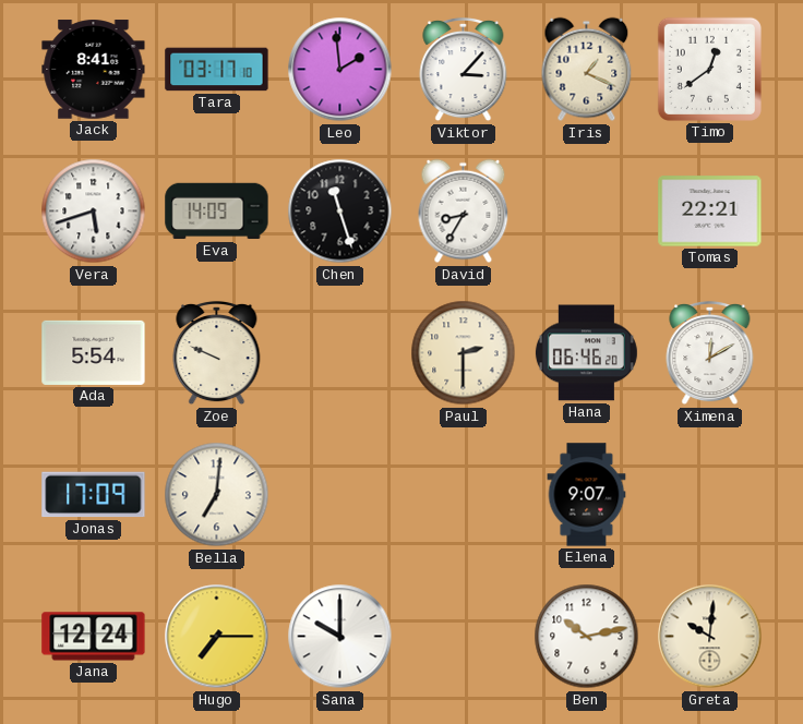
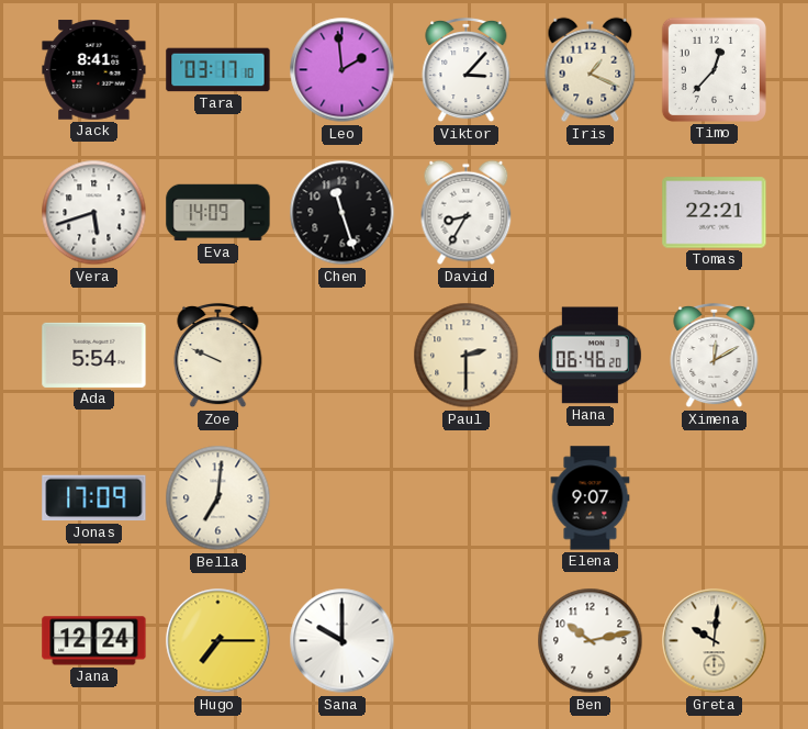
Timo: 12:39 -> 12:37
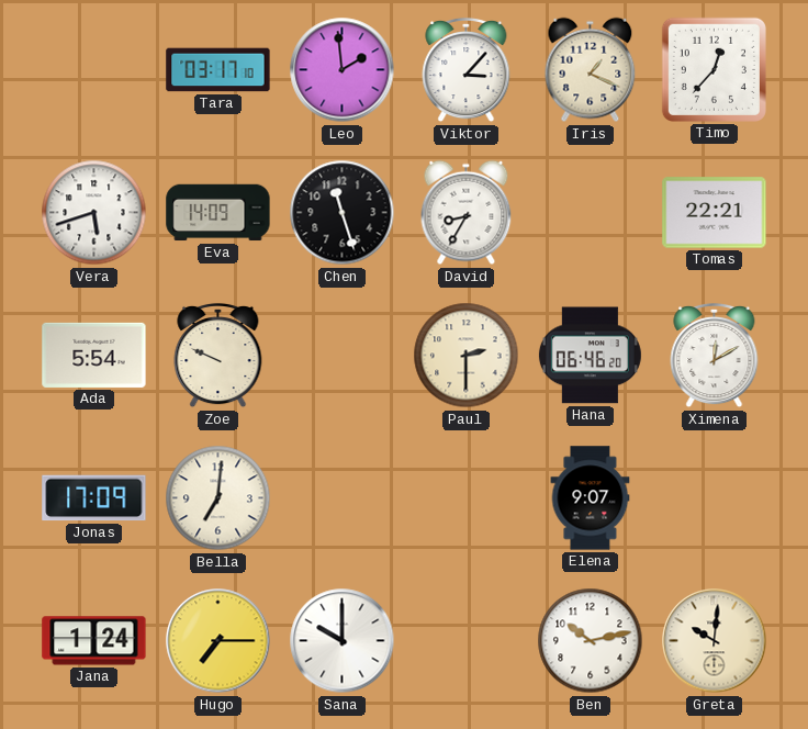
Jack: 8:41 -> none
Jana: 12:24 -> 1:24
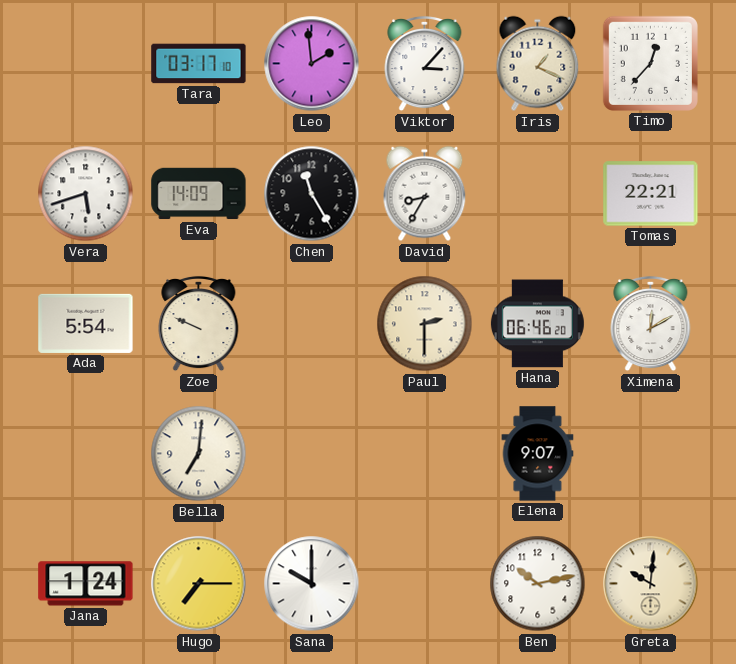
Chen: 11:27 -> 11:25
Jonas: 17:09 -> none
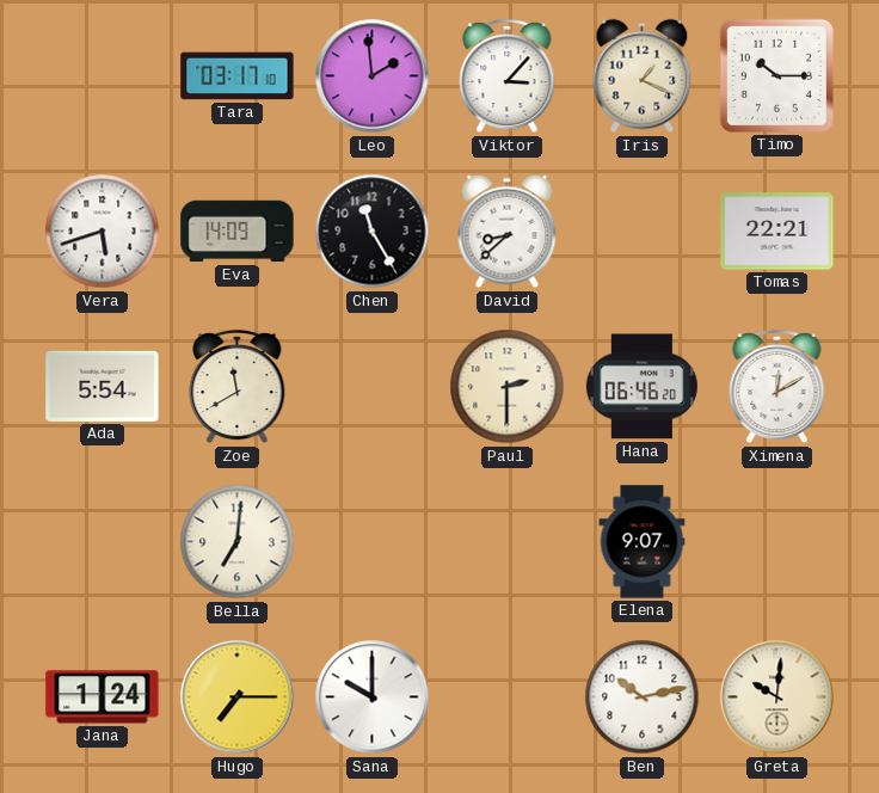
Timo: 12:37 -> 10:15
David: 8:35 -> 8:38
Zoe: 9:49 -> 11:40
